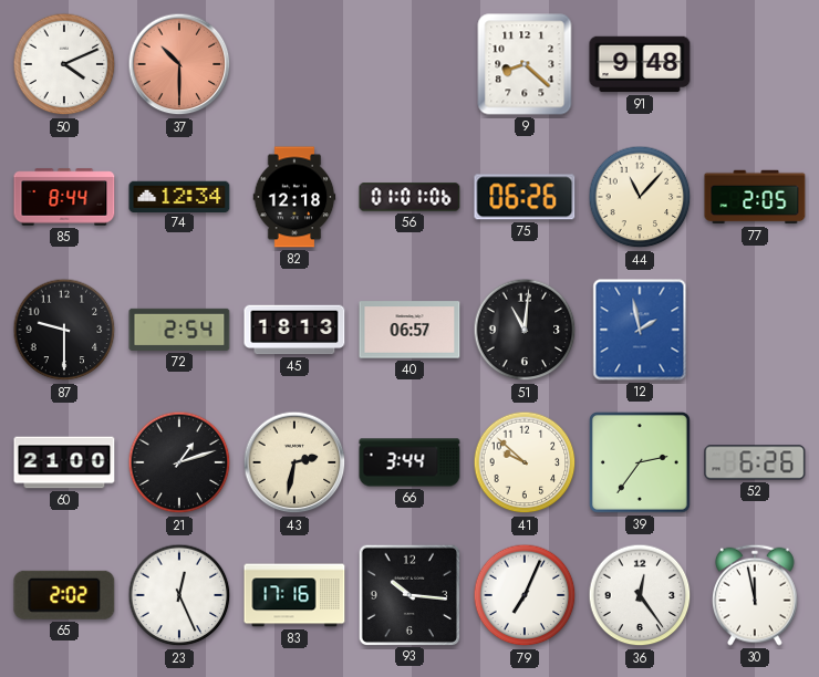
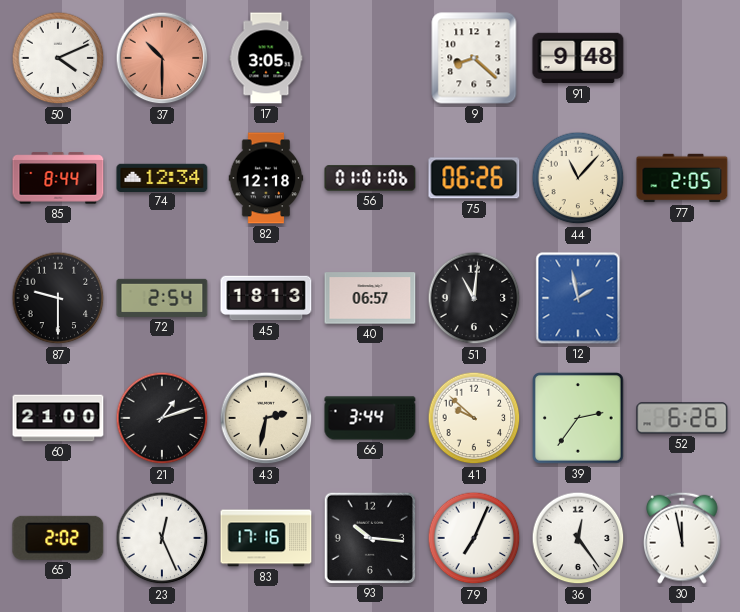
17: none -> 3:05
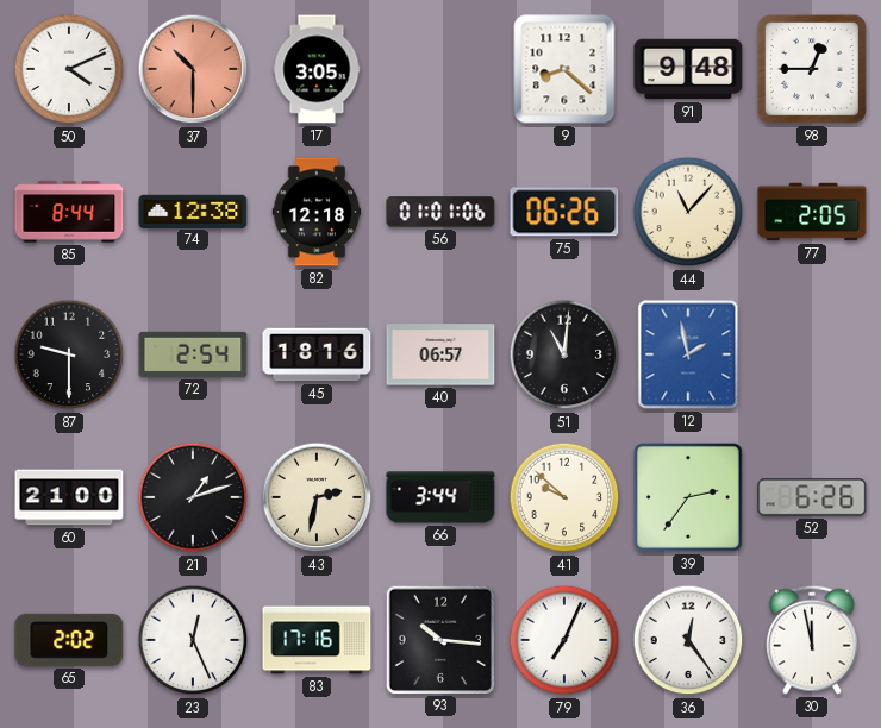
98: none -> 12:45
74: 12:34 -> 12:38
45: 18:13 -> 18:16
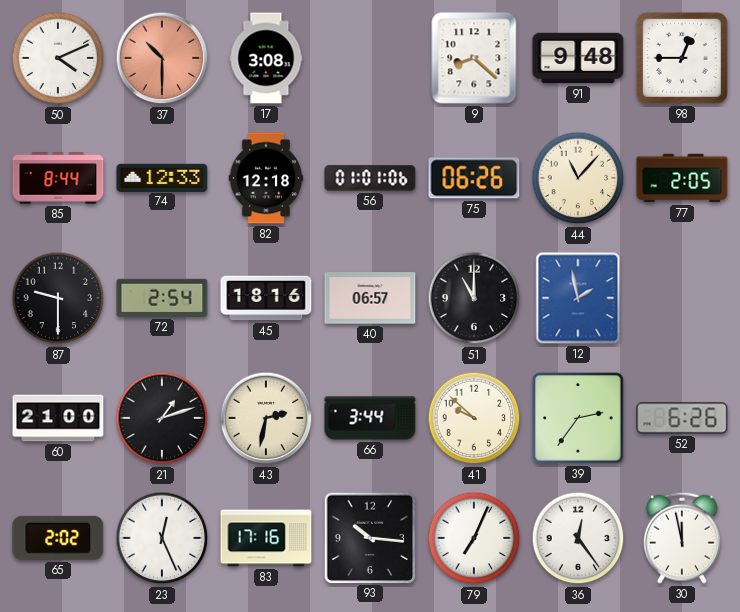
17: 3:05 -> 3:08
74: 12:38 -> 12:33
51: 11:01 -> 11:00
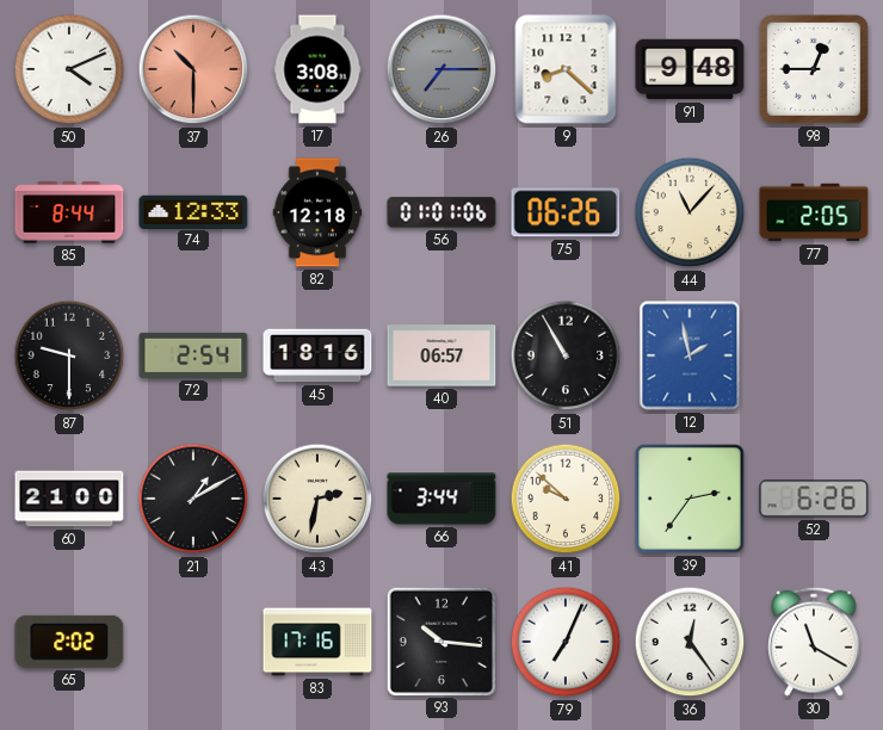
26: none -> 7:15
51: 11:00 -> 10:55
21: 1:12 -> 1:10
23: 12:26 -> none
30: 11:58 -> 11:20
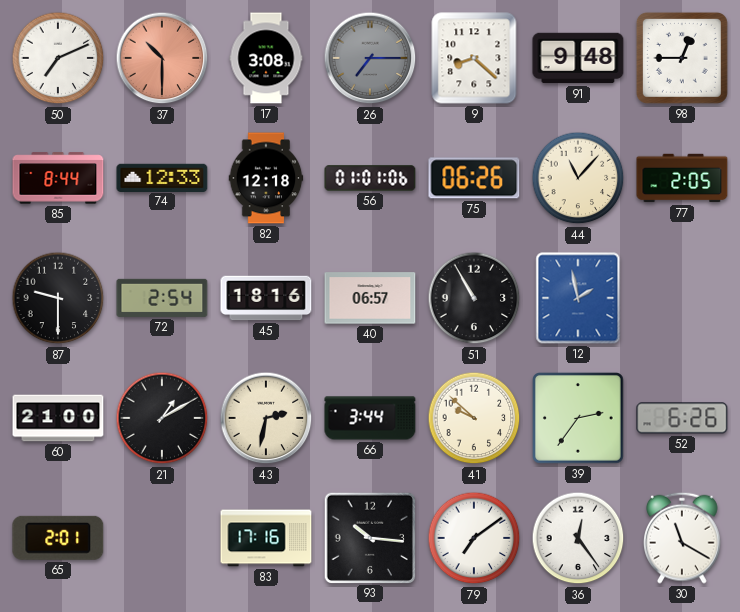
50: 4:11 -> 7:11
65: 2:02 -> 2:01
79: 7:04 -> 7:09
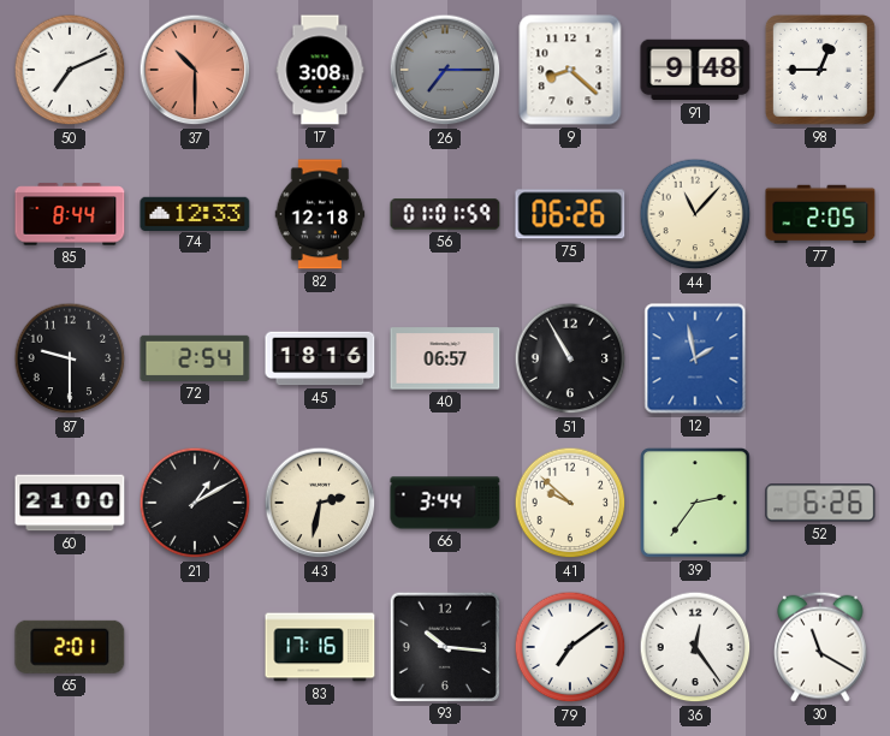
56: 01:01:06 -> 01:01:59
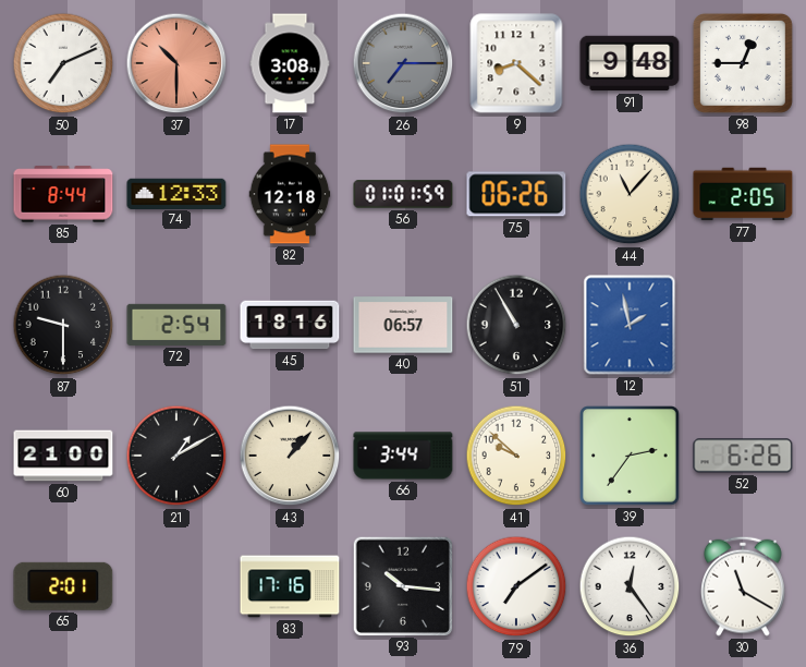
43: 2:32 -> 1:07
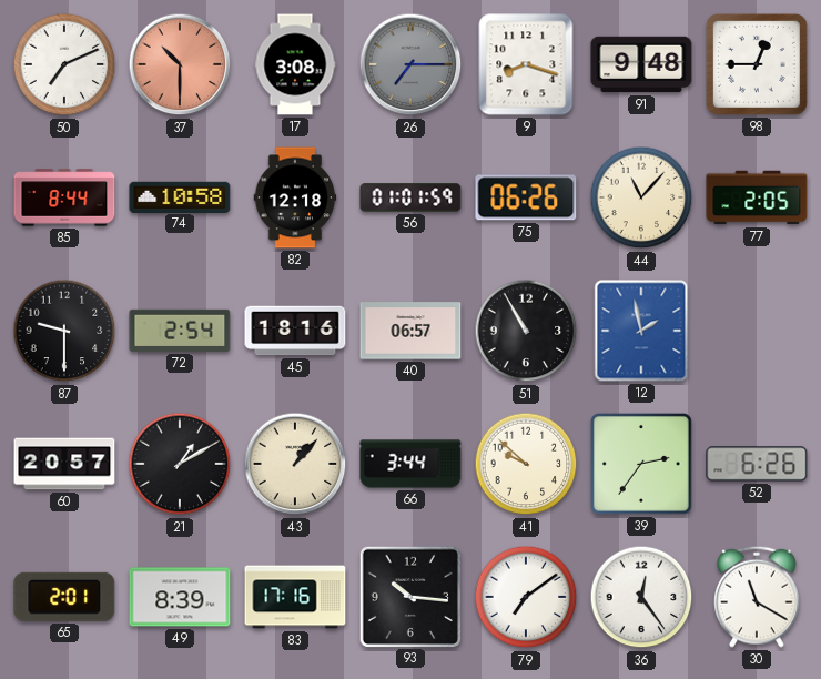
9: 8:22 -> 8:18
74: 12:33 -> 10:58
60: 21:00 -> 20:57
49: none -> 8:39
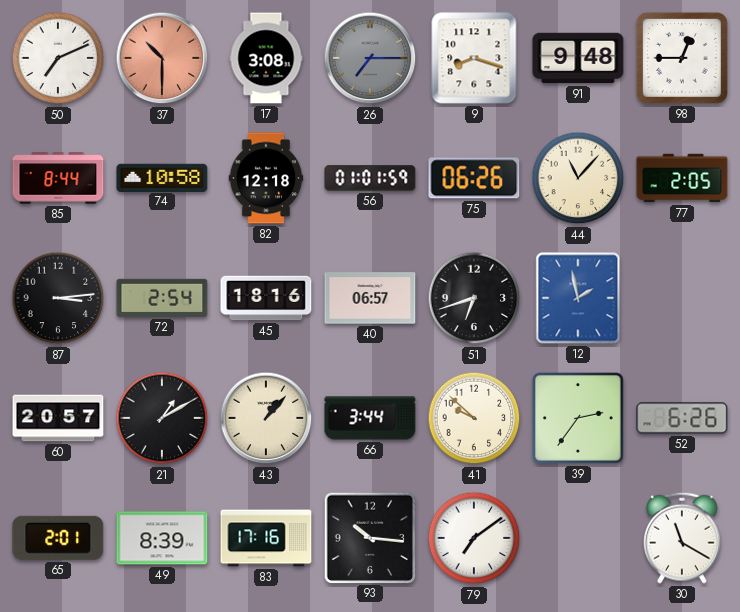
87: 9:30 -> 3:14
51: 10:55 -> 6:42
36: 12:24 -> none
